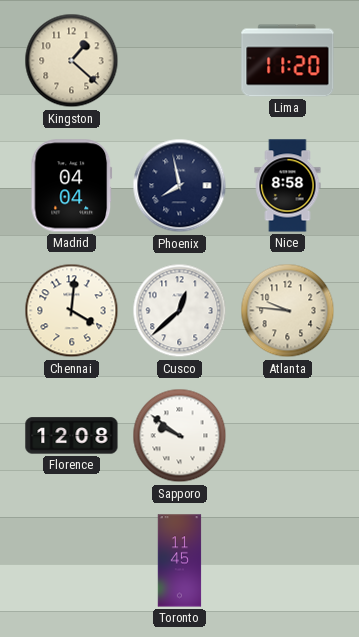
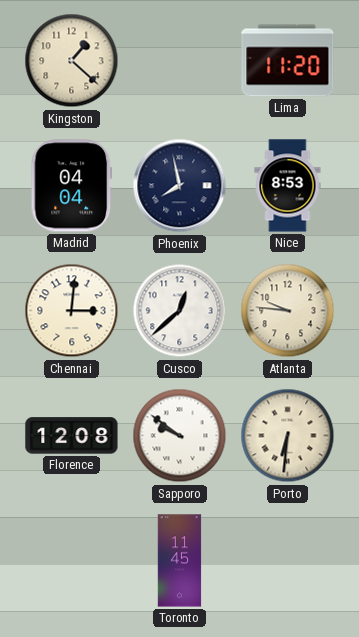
Nice: 8:58 -> 8:53
Chennai: 4:01 -> 3:01
Porto: none -> 6:31
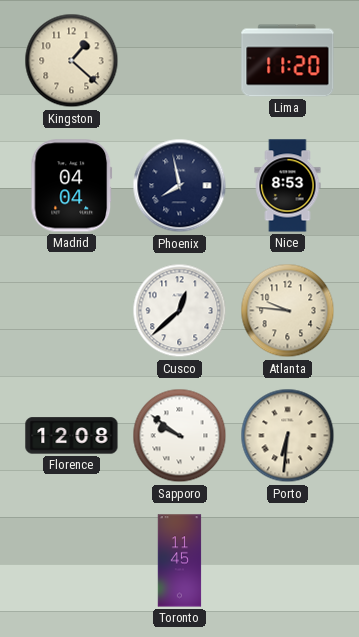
Chennai: 3:01 -> none
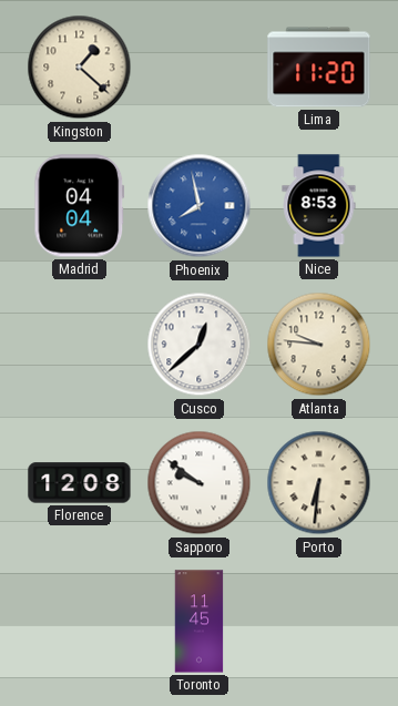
Phoenix dial: navy -> blue
